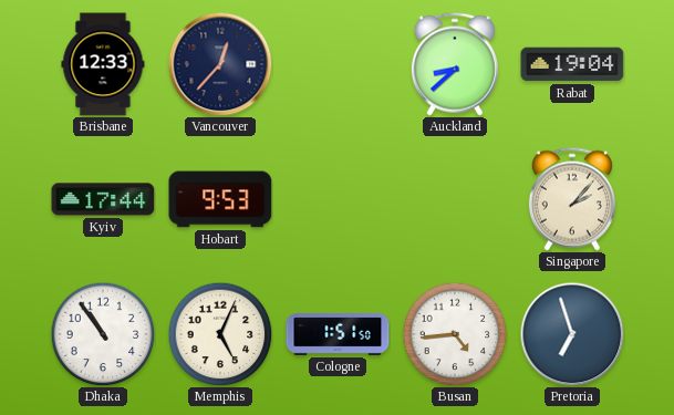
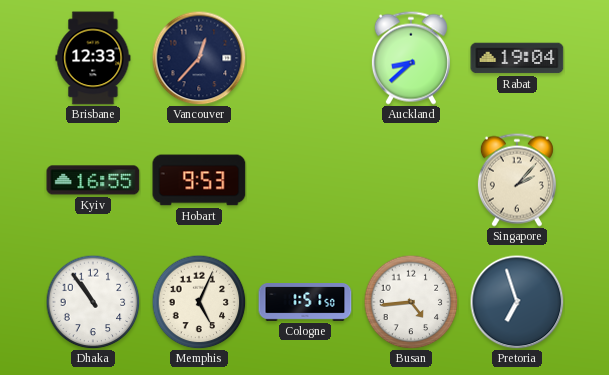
Kyiv: 17:44 -> 16:55
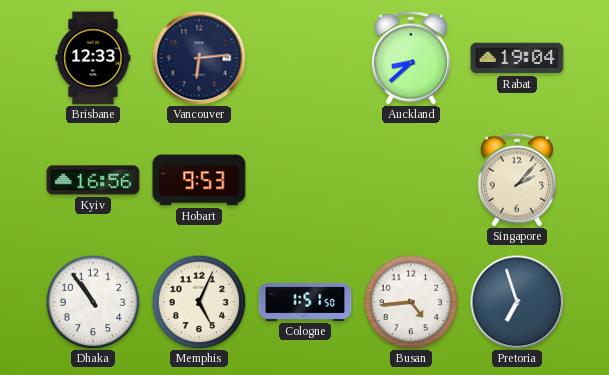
Vancouver: 12:37 -> 6:14
Kyiv: 16:55 -> 16:56
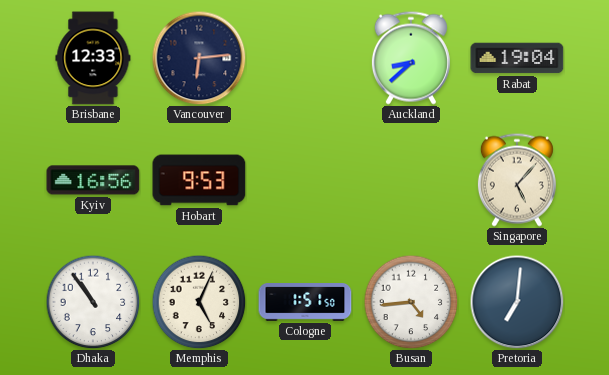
Singapore: 2:07 -> 5:07
Pretoria: 6:57 -> 7:01
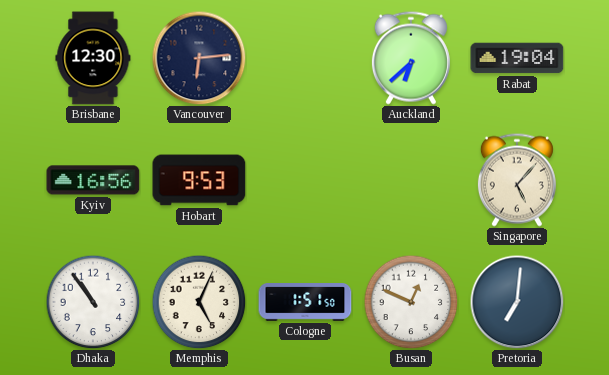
Brisbane: 12:33 -> 12:30
Auckland: 8:38 -> 6:38
Busan: 4:44 -> 12:49
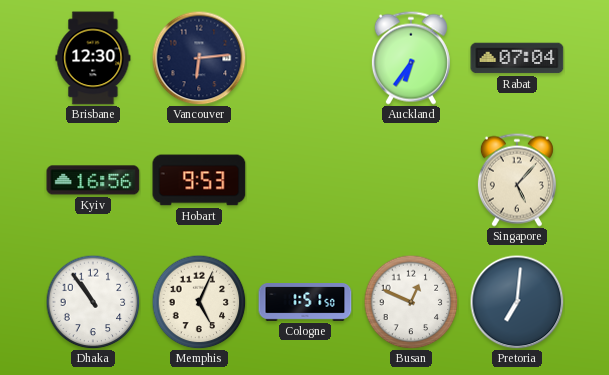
Auckland: 6:38 -> 6:36
Rabat: 19:04 -> 07:04
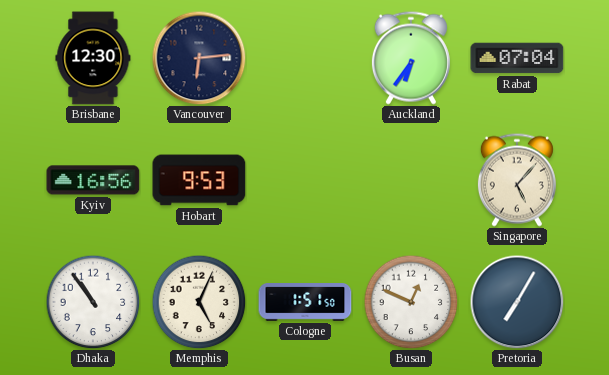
Pretoria: 7:01 -> 7:05
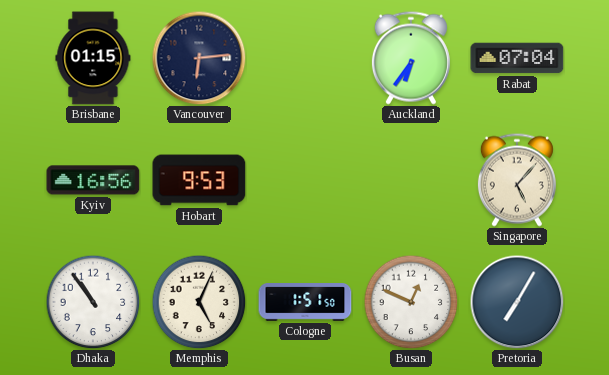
Brisbane: 12:30 -> 01:15
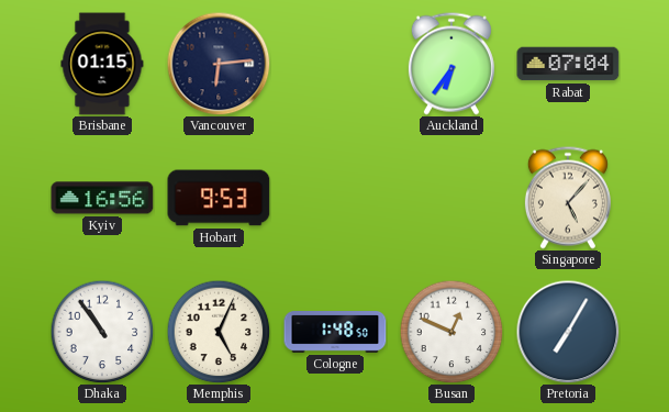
Cologne: 1:51 -> 1:48
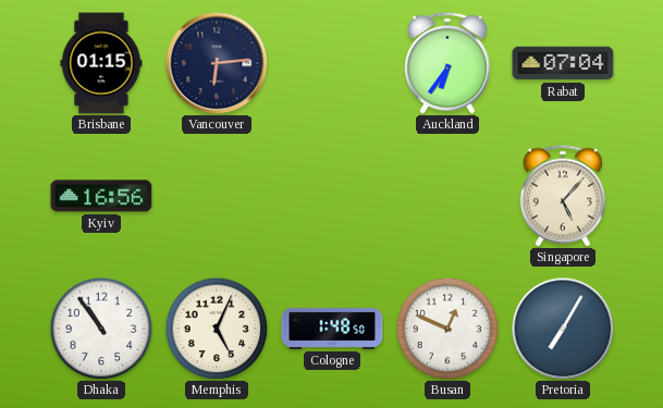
Hobart: 9:53 -> none
